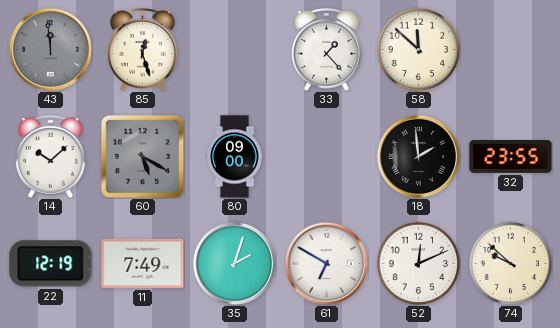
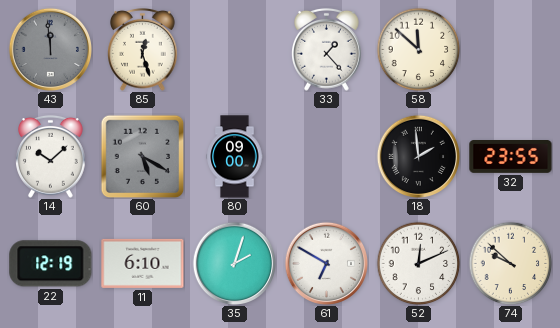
11: 7:49 -> 6:10
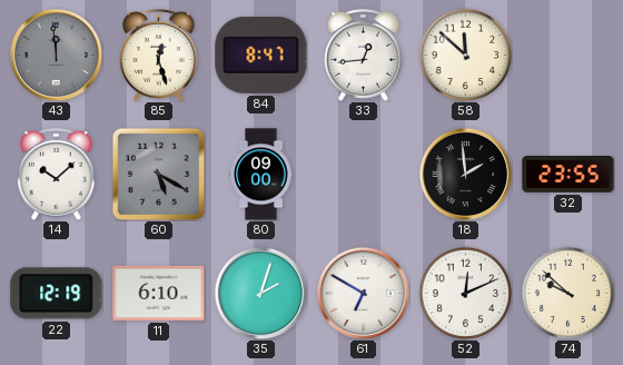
84: none -> 8:47
33: 1:23 -> 12:44
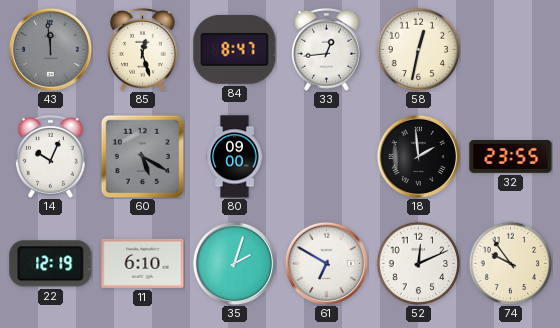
58: 11:52 -> 12:32
14: 10:08 -> 10:04
74: 9:52 -> 9:54
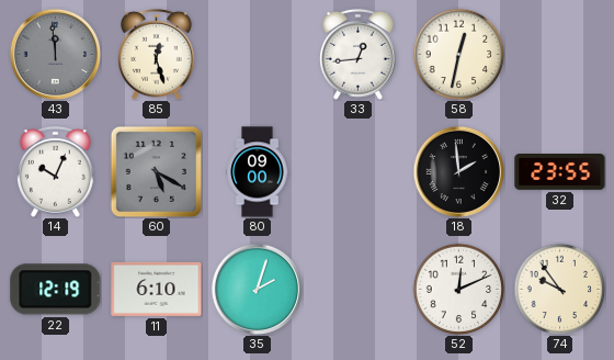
84: 8:47 -> none
61: 6:50 -> none
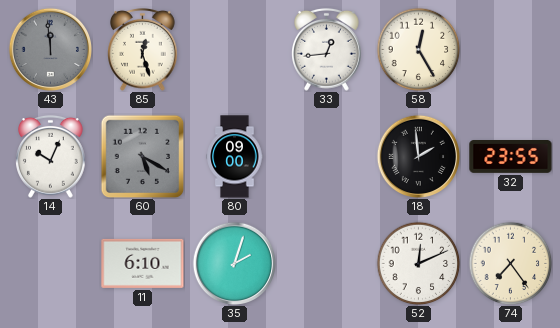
58: 12:32 -> 12:25
22: 12:19 -> none
74: 9:54 -> 7:24
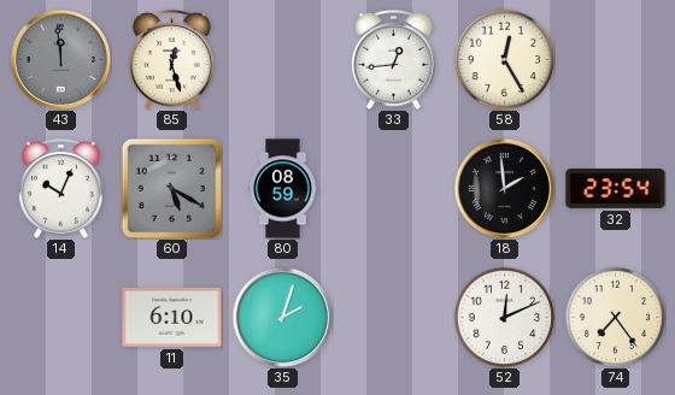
80: 09:00 -> 08:59
32: 23:55 -> 23:54
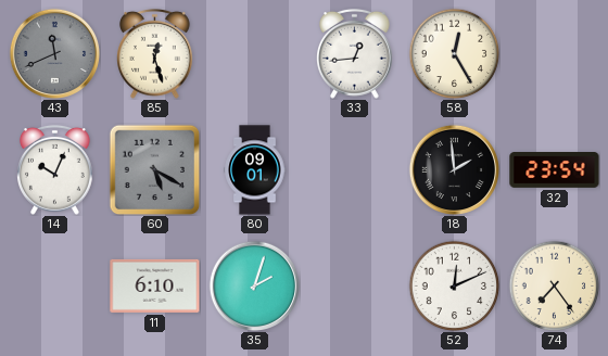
43: 11:59 -> 11:41
80: 08:59 -> 09:01
